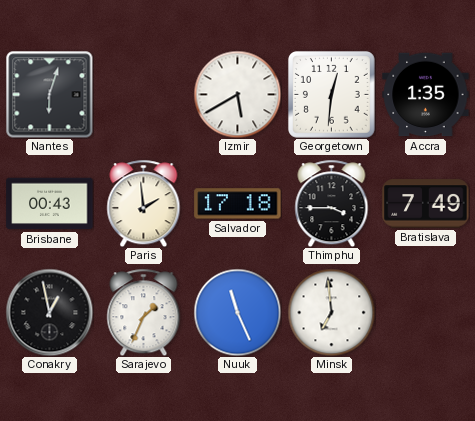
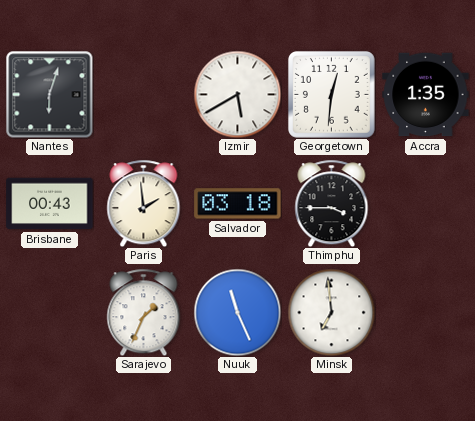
Salvador: 17:18 -> 03:18
Bratislava: 7:49 -> none
Conakry: 12:58 -> none
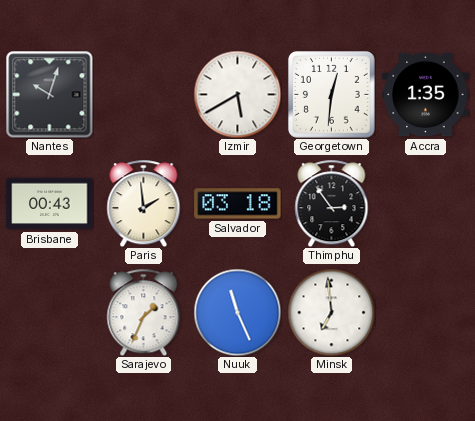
Nantes: 6:03 -> 10:03
Thimphu: 3:45 -> 2:54
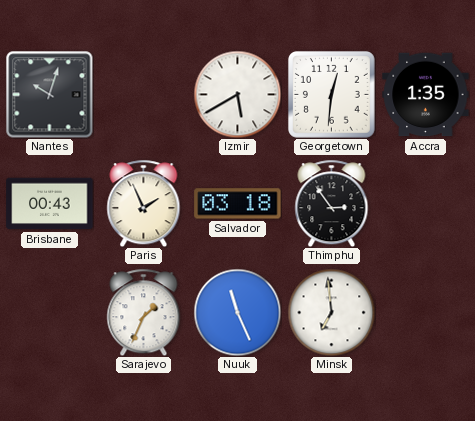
Paris: 1:59 -> 1:56
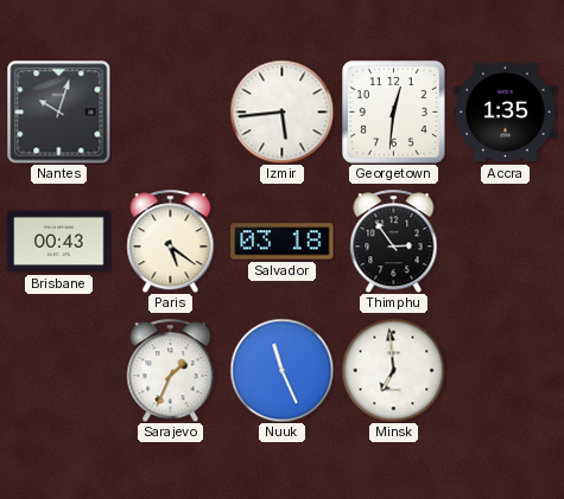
Izmir: 5:40 -> 5:44
Paris: 1:56 -> 5:21
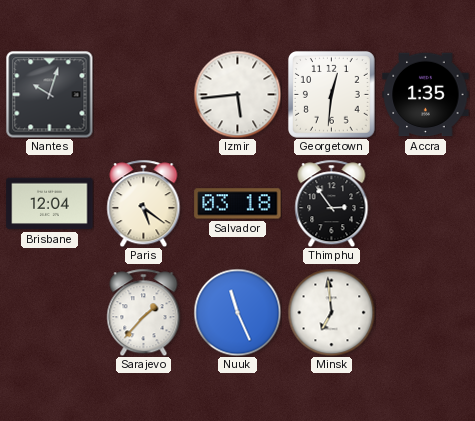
Brisbane: 00:43 -> 12:04
Sarajevo: 1:34 -> 1:37
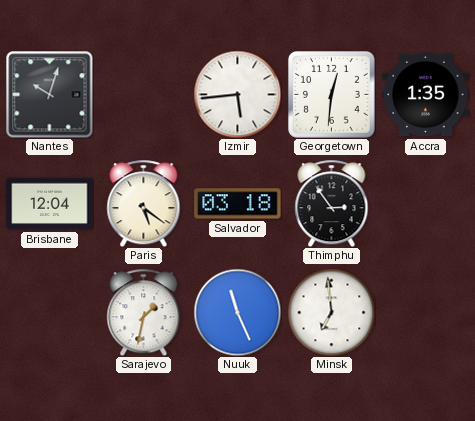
Sarajevo: 1:37 -> 1:32
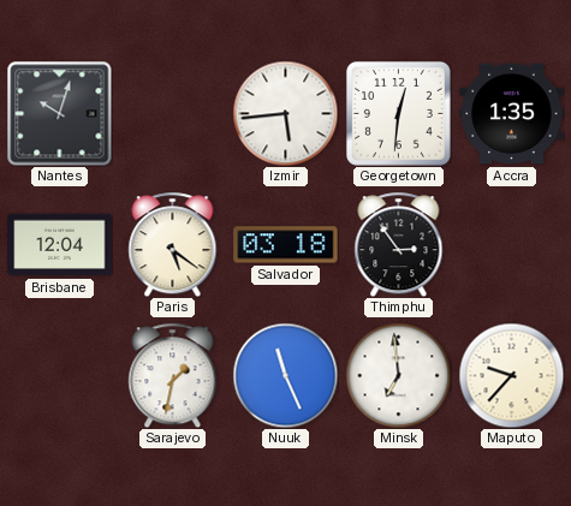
Maputo: none -> 9:37
